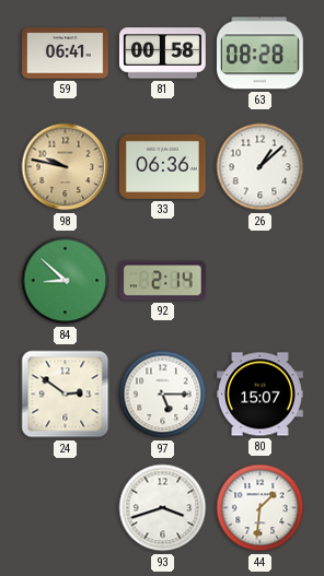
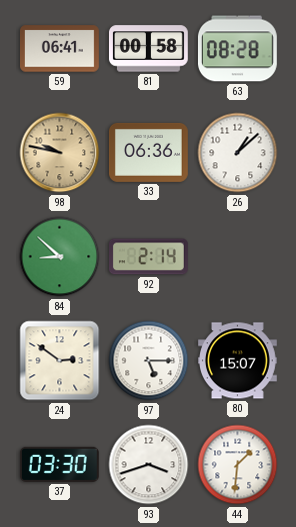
37: none -> 03:30
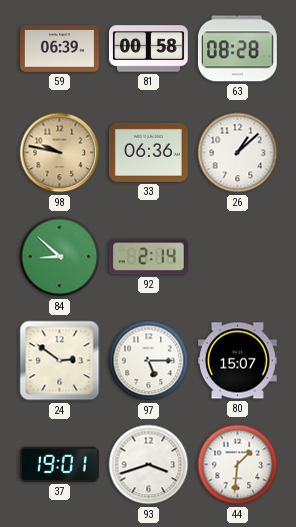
59: 06:41 -> 06:39
37: 03:30 -> 19:01
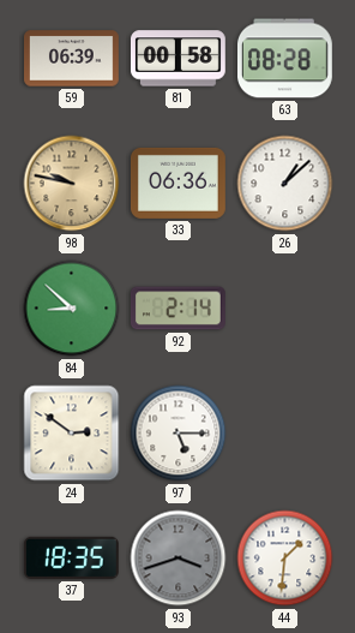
80: 15:07 -> none
37: 19:01 -> 18:35
93 dial: white -> grey
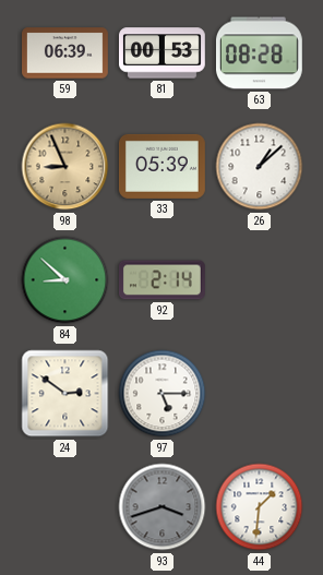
81: 00:58 -> 00:53
98: 9:47 -> 8:56
33: 06:36 -> 05:39
37: 18:35 -> none
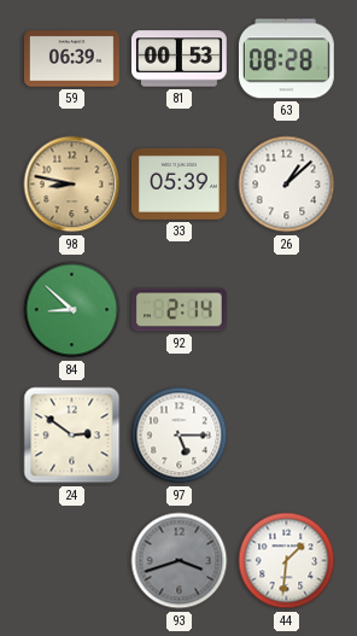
98: 8:56 -> 8:47
